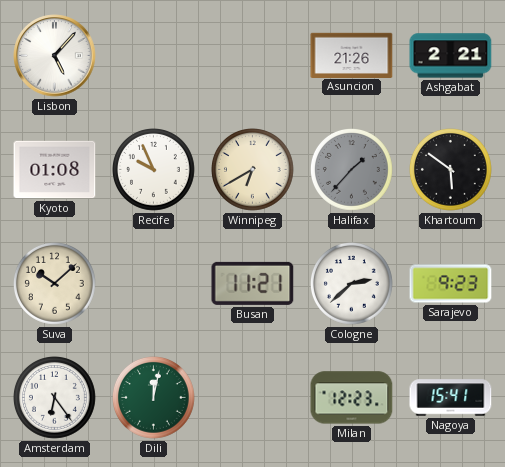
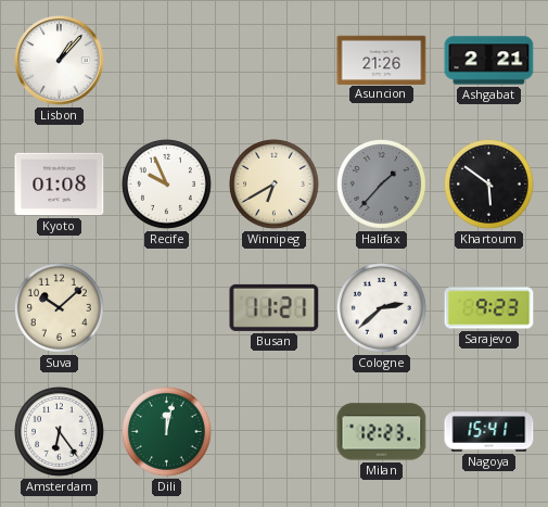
Lisbon: 5:07 -> 1:07
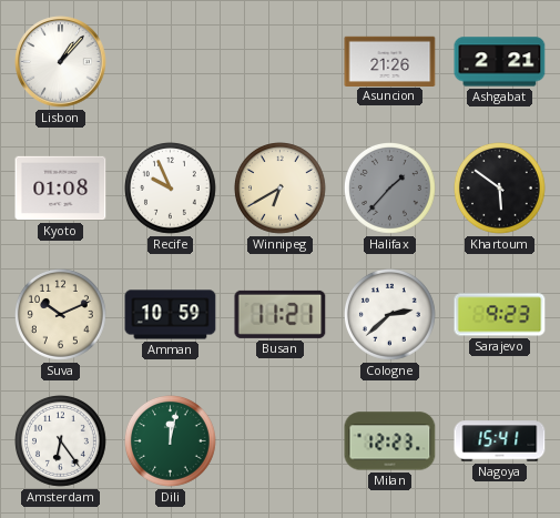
Suva: 10:08 -> 10:11
Amman: none -> 10:59
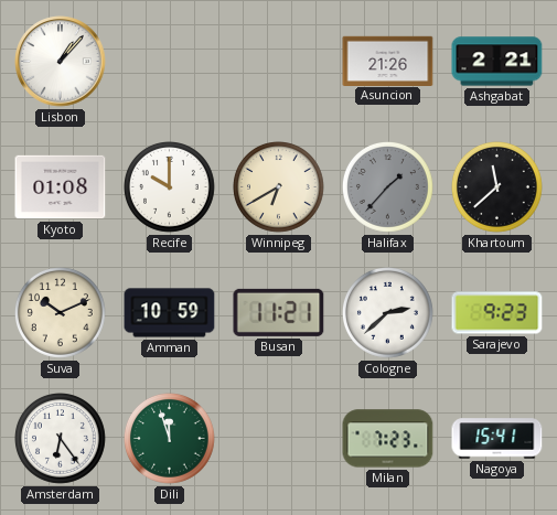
Recife: 9:56 -> 10:00
Khartoum: 5:51 -> 11:38
Dili: 12:02 -> 11:57
Milan: 12:23 -> 7:23
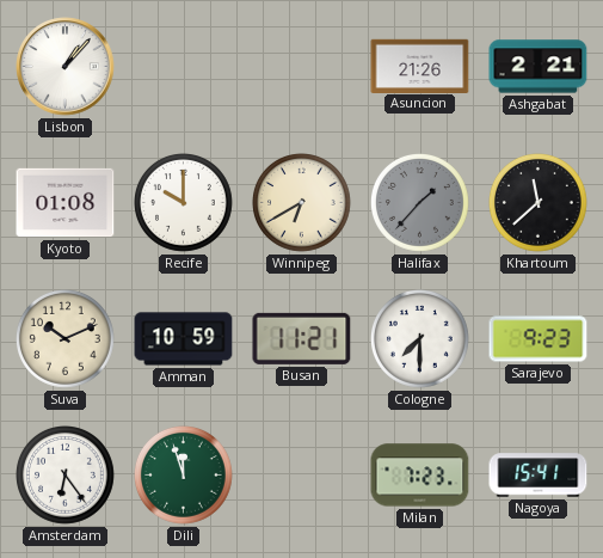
Cologne: 2:38 -> 7:30
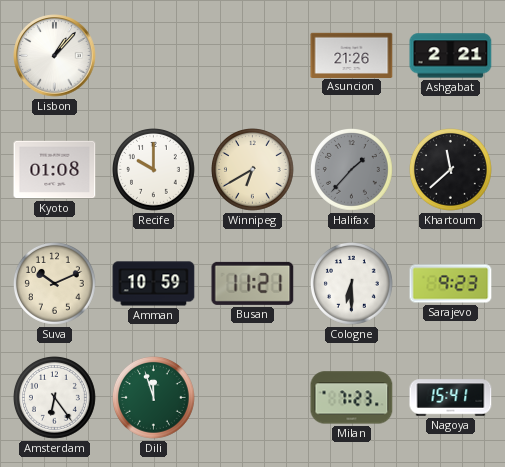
Cologne: 7:30 -> 6:30
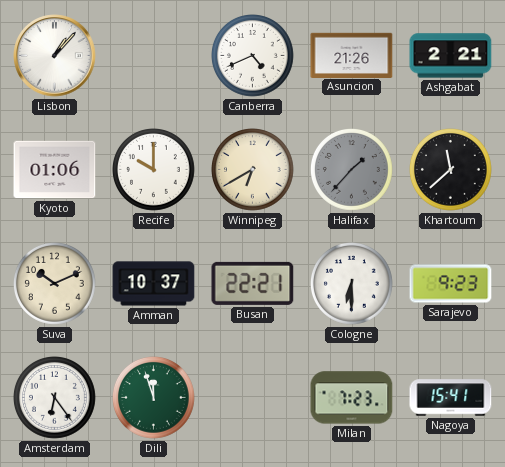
Canberra: none -> 4:41
Kyoto: 01:08 -> 01:06
Amman: 10:59 -> 10:37
Busan: 11:21 -> 22:21
